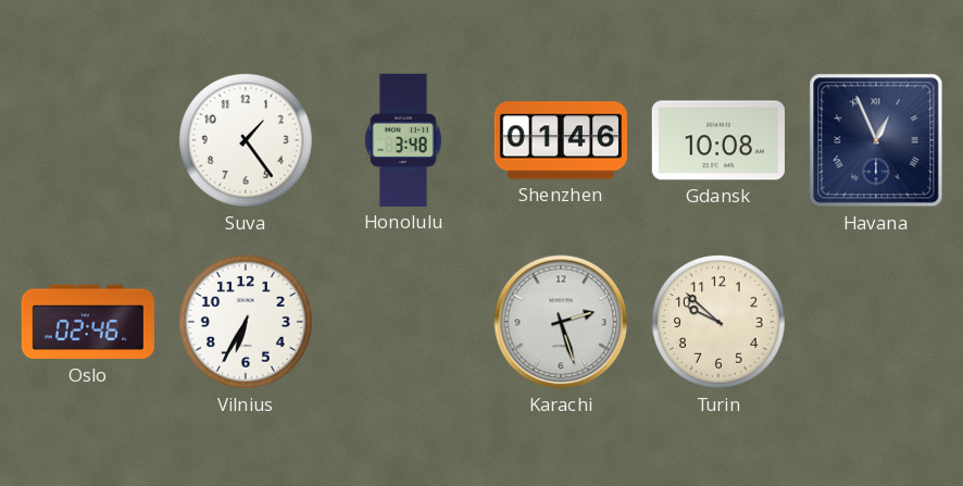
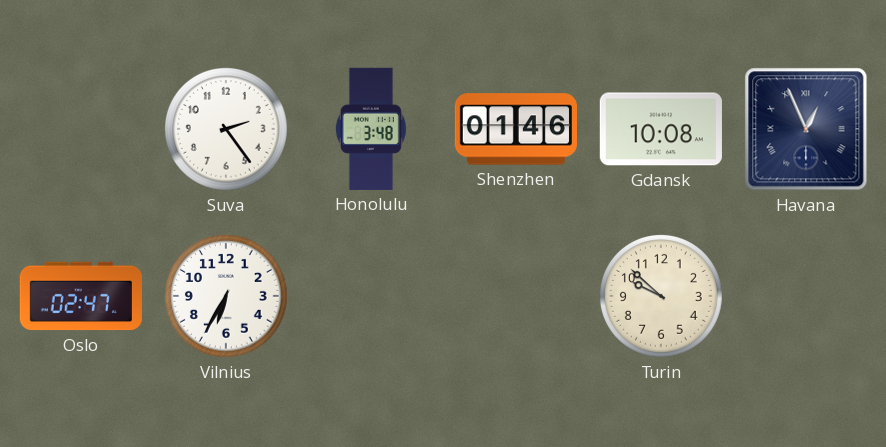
Suva: 1:24 -> 2:24
Oslo: 02:46 -> 02:47
Karachi: 2:27 -> none
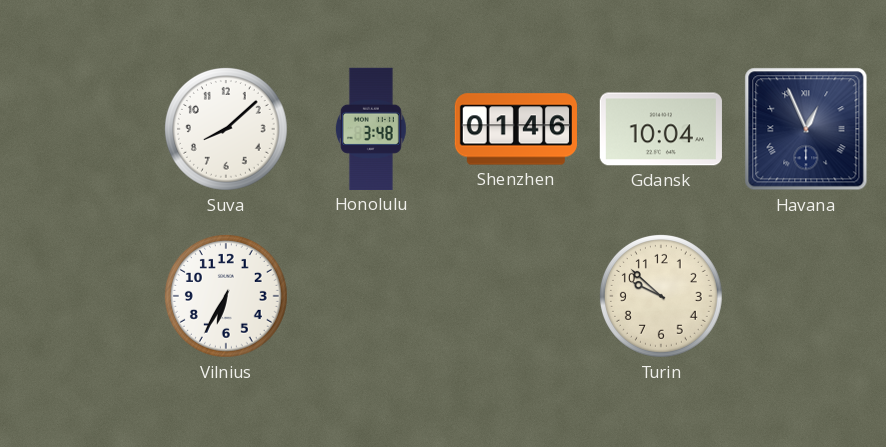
Suva: 2:24 -> 8:08
Gdansk: 10:08 -> 10:04
Oslo: 02:47 -> none
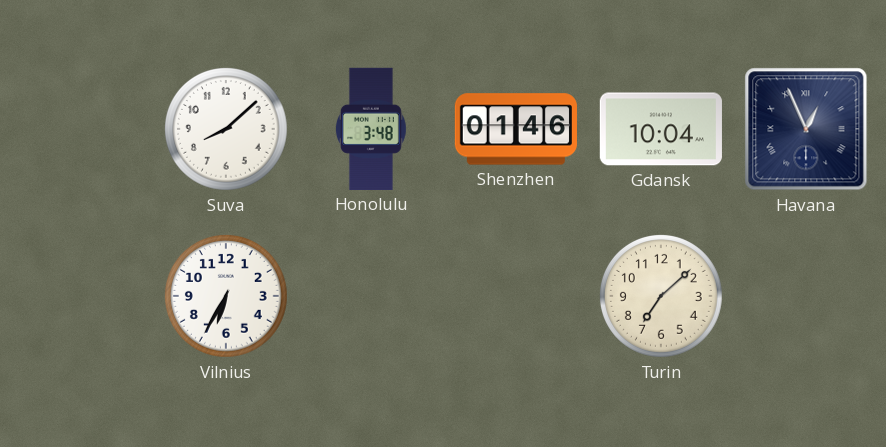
Turin: 9:52 -> 7:08
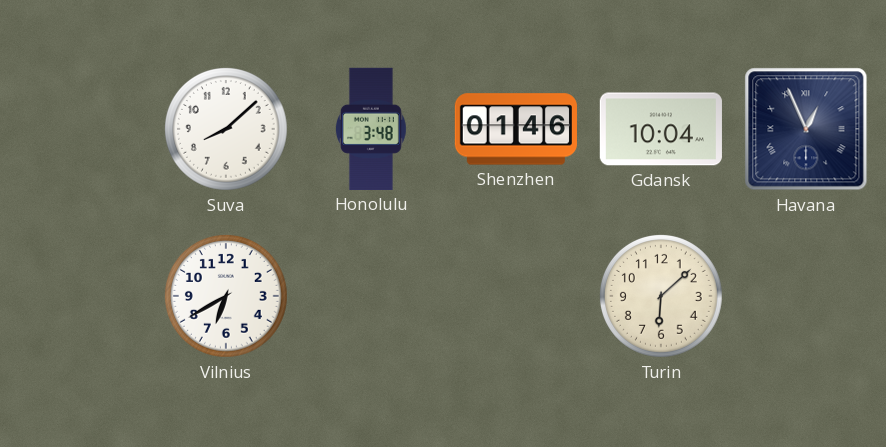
Vilnius: 6:35 -> 6:40
Turin: 7:08 -> 6:08
